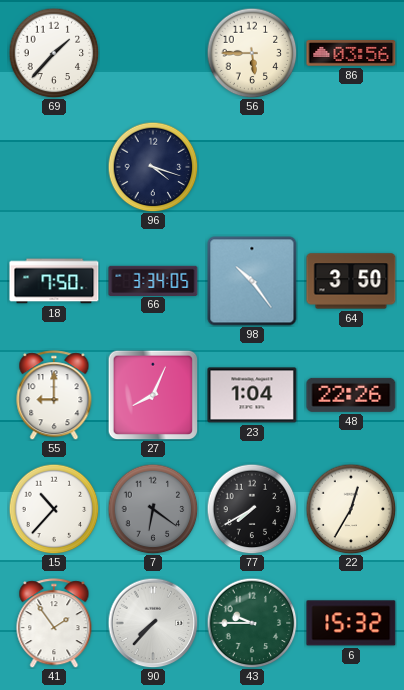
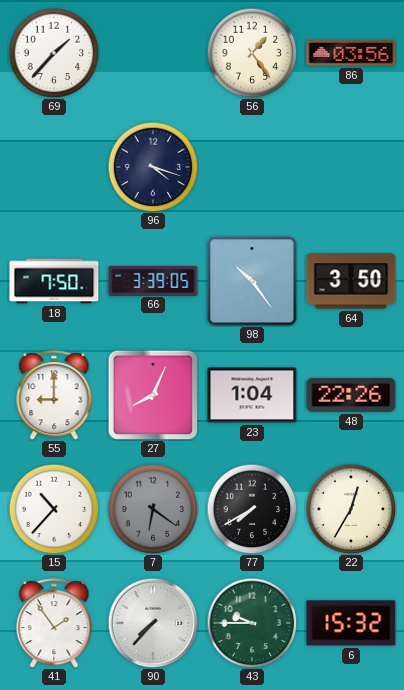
56: 5:45 -> 1:24
66: 3:34 -> 3:39
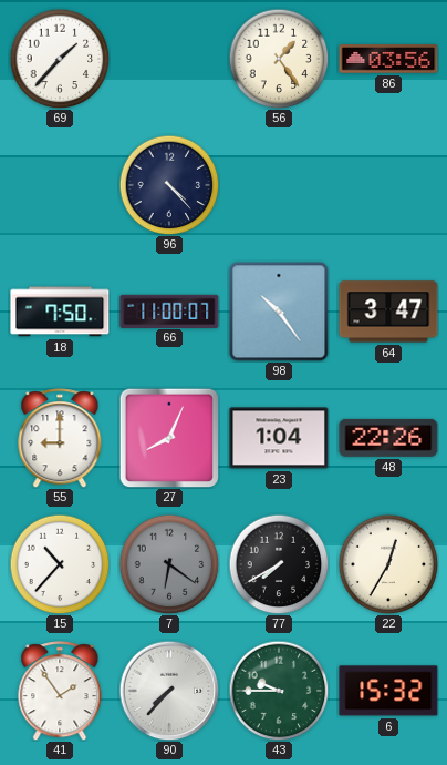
96: 4:18 -> 4:23
66: 3:39 -> 11:00
64: 3:50 -> 3:47
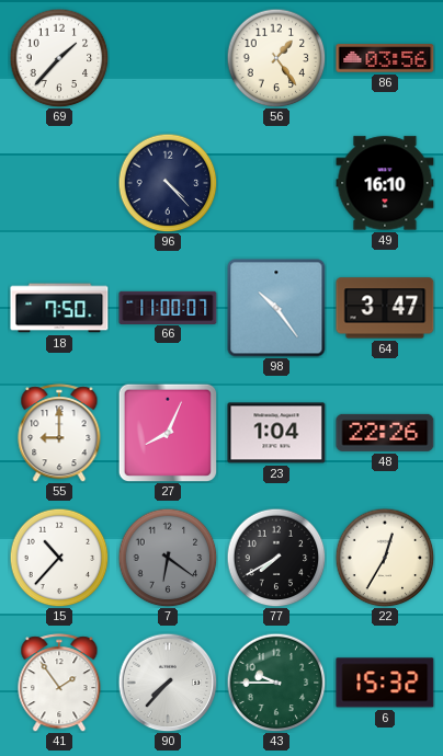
49: none -> 16:10
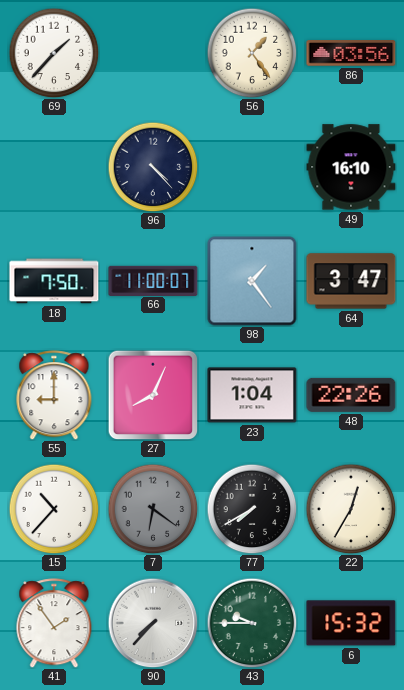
98: 10:24 -> 1:24
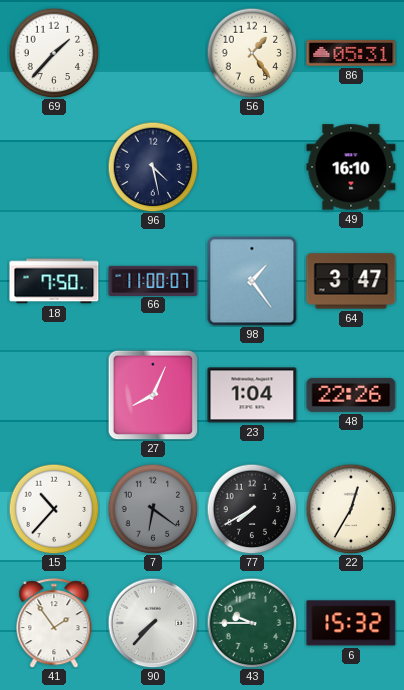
86: 03:56 -> 05:31
96: 4:23 -> 4:28
55: 9:00 -> none
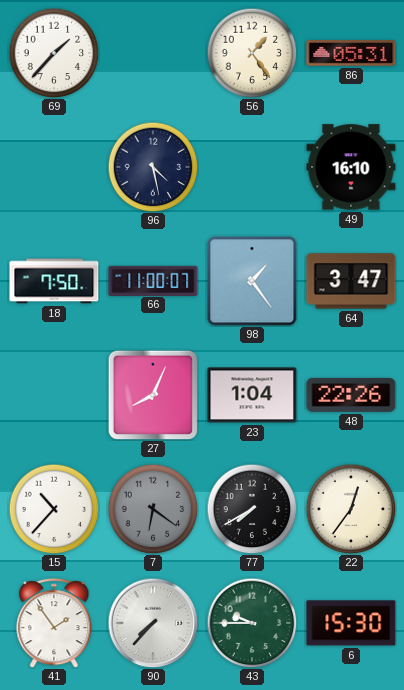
22: 12:35 -> 12:36
6: 15:32 -> 15:30
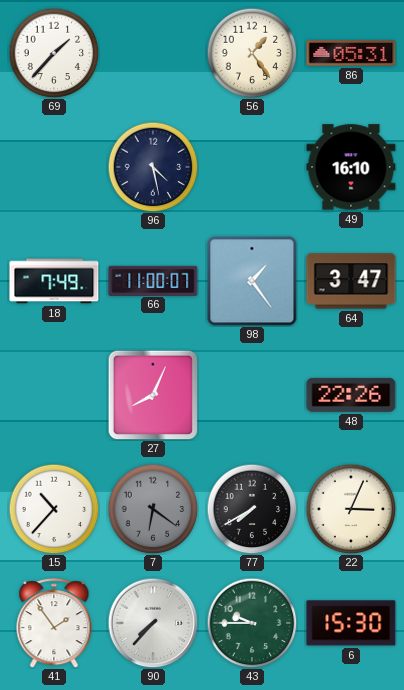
18: 7:50 -> 7:49
23: 1:04 -> none
22: 12:36 -> 3:04
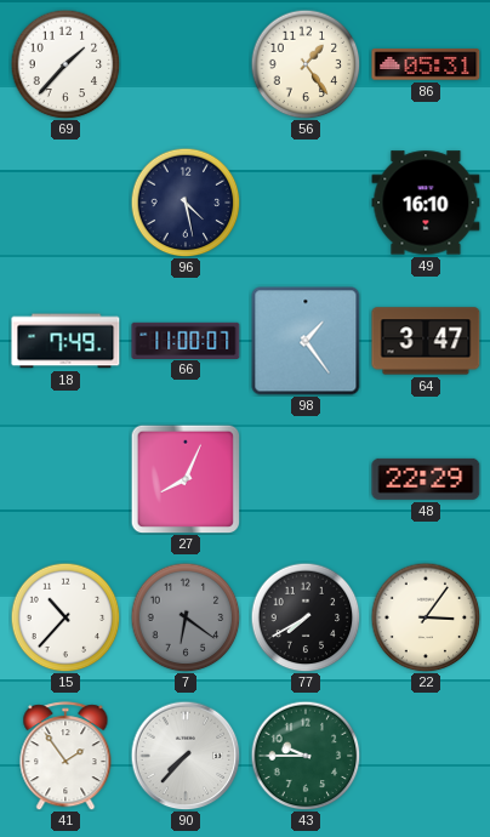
48: 22:26 -> 22:29
22: 3:04 -> 3:06
6: 15:30 -> none
